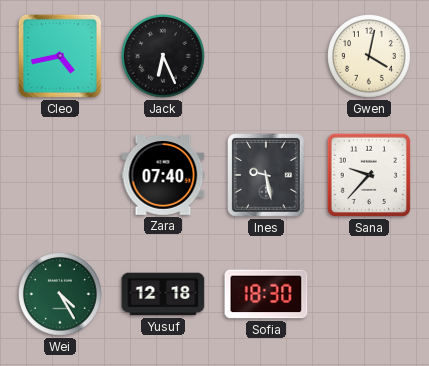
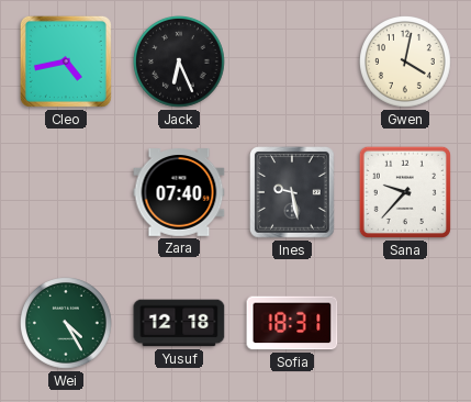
Sofia: 18:30 -> 18:31
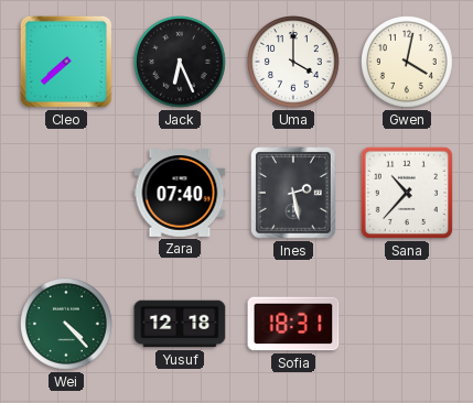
Cleo: 4:43 -> 7:38
Uma: none -> 4:00
Ines: 9:28 -> 2:28
Sana: 9:37 -> 10:37
Wei: 4:25 -> 4:23
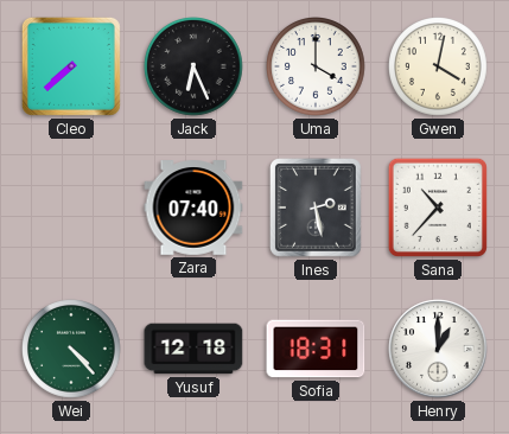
Henry: none -> 1:00
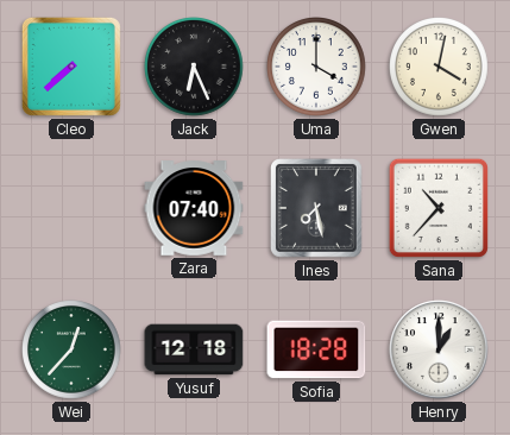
Ines: 2:28 -> 7:28
Wei: 4:23 -> 12:37
Sofia: 18:31 -> 18:28
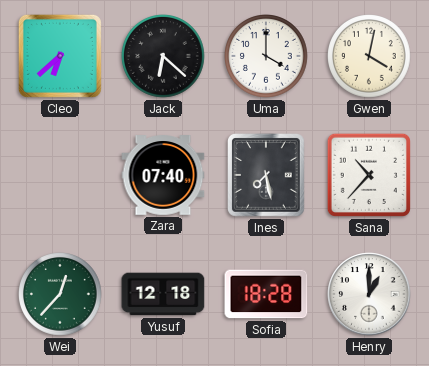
Cleo: 7:38 -> 6:38
Jack: 6:26 -> 6:22
